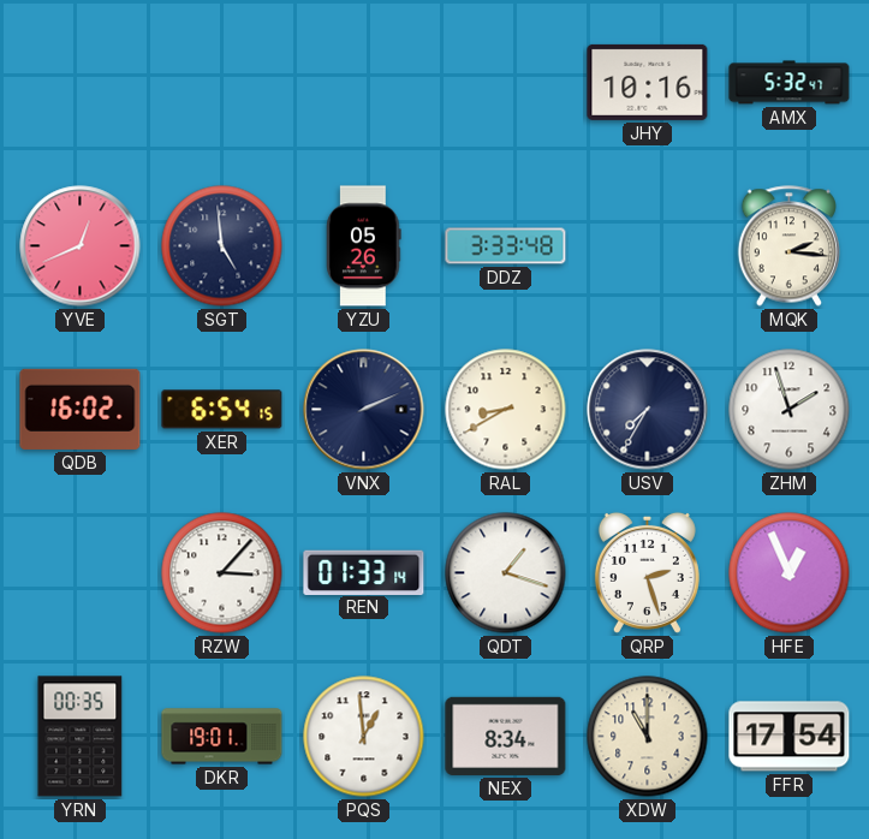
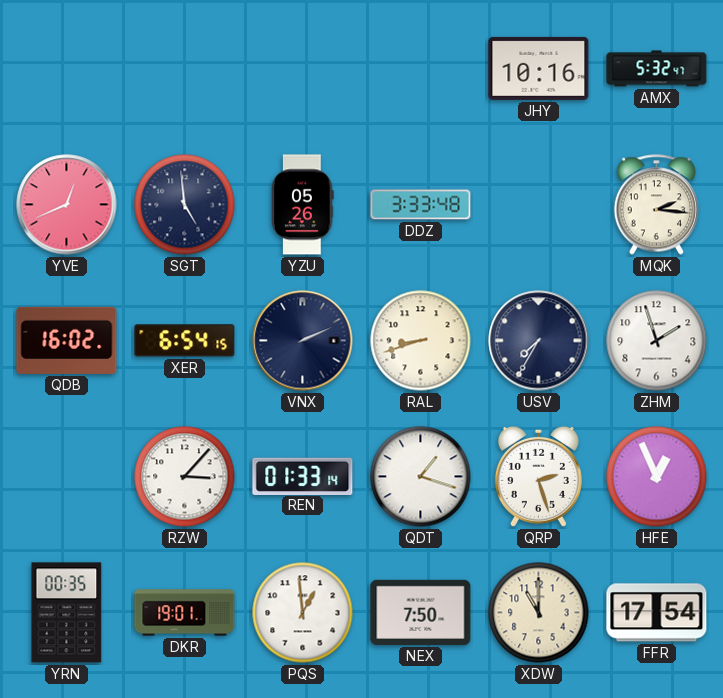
RAL: 8:40 -> 8:42
NEX: 8:34 -> 7:50
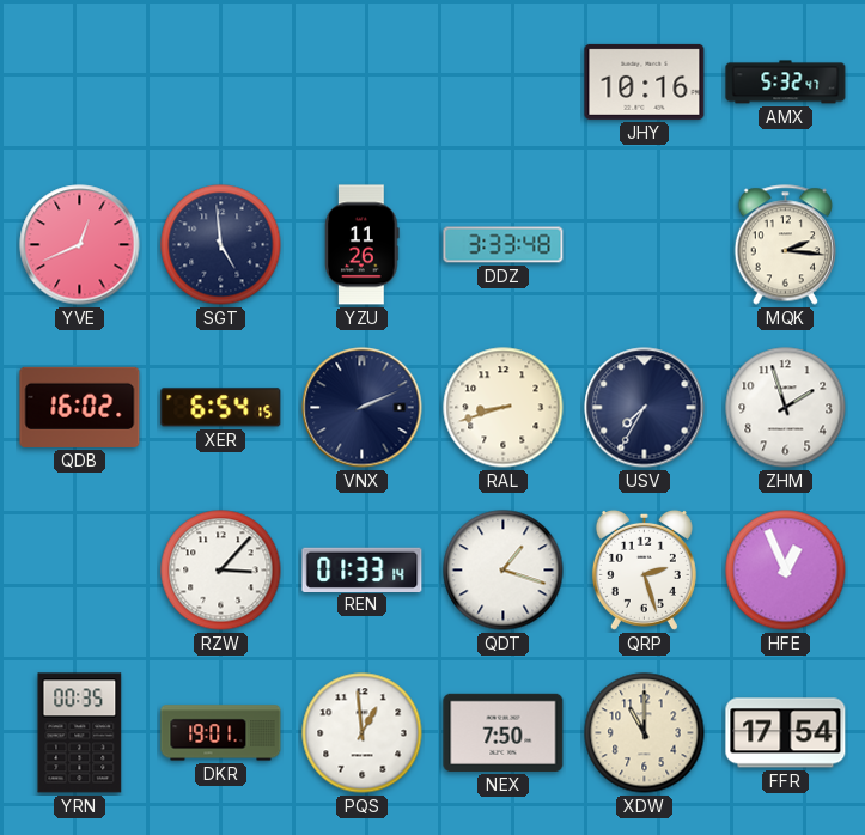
YZU: 05:26 -> 11:26
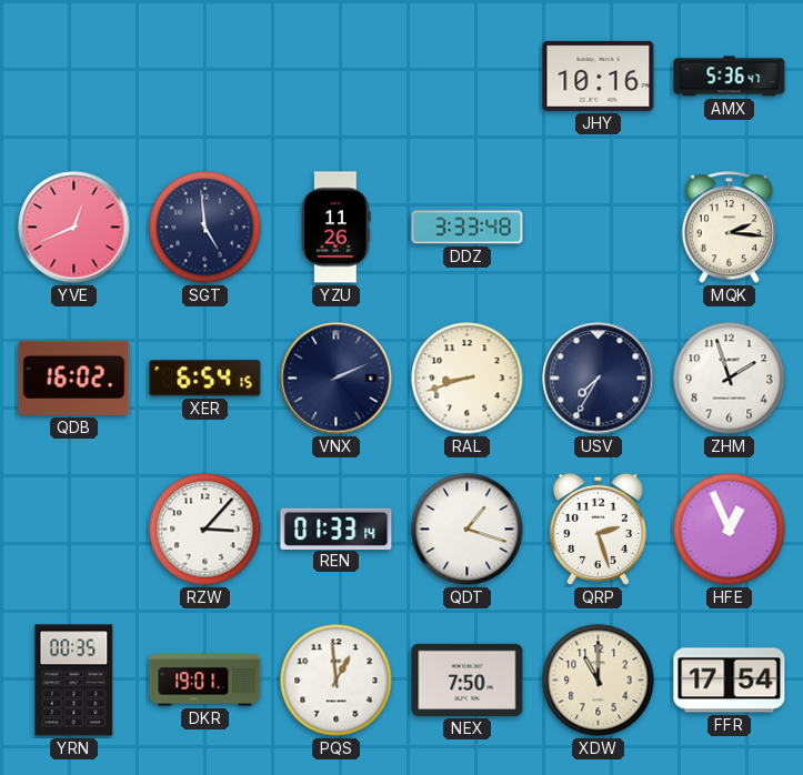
AMX: 5:32 -> 5:36
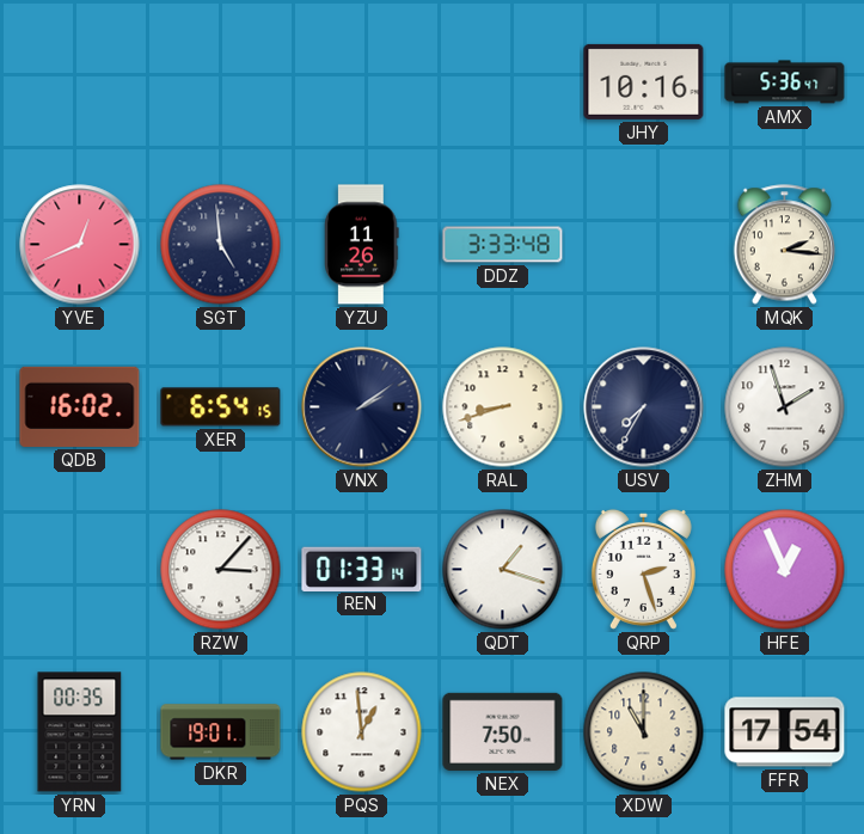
VNX: 2:11 -> 2:09
